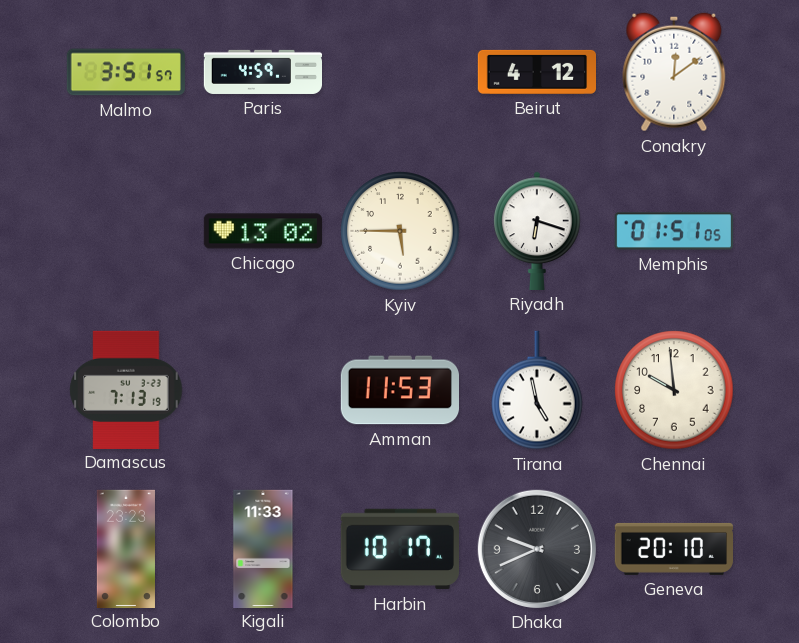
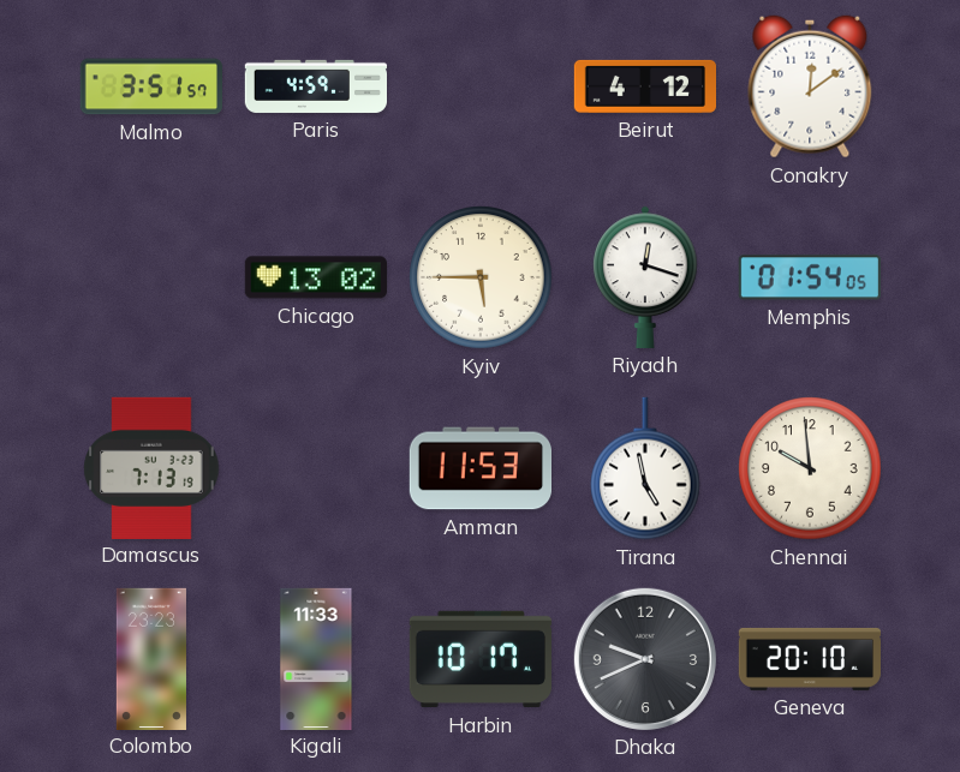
Riyadh: 6:18 -> 12:18
Memphis: 01:51 -> 01:54
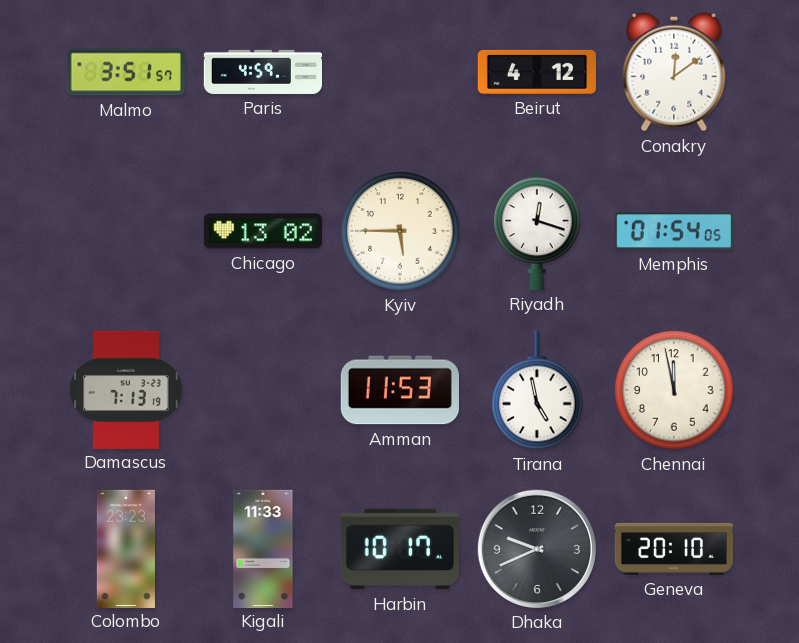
Chennai: 9:59 -> 11:58
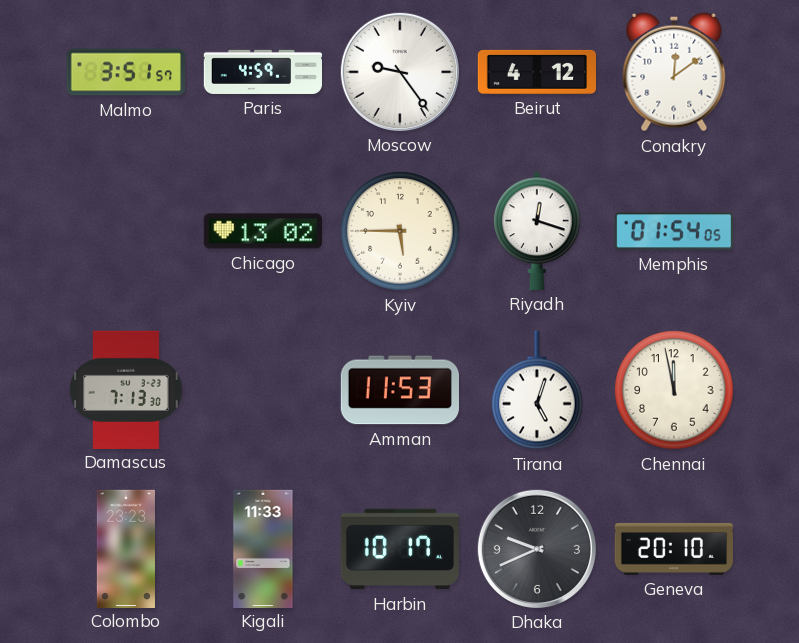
Moscow: none -> 9:24
Damascus: 7:13:19 -> 7:13:30
Tirana: 4:58 -> 5:03
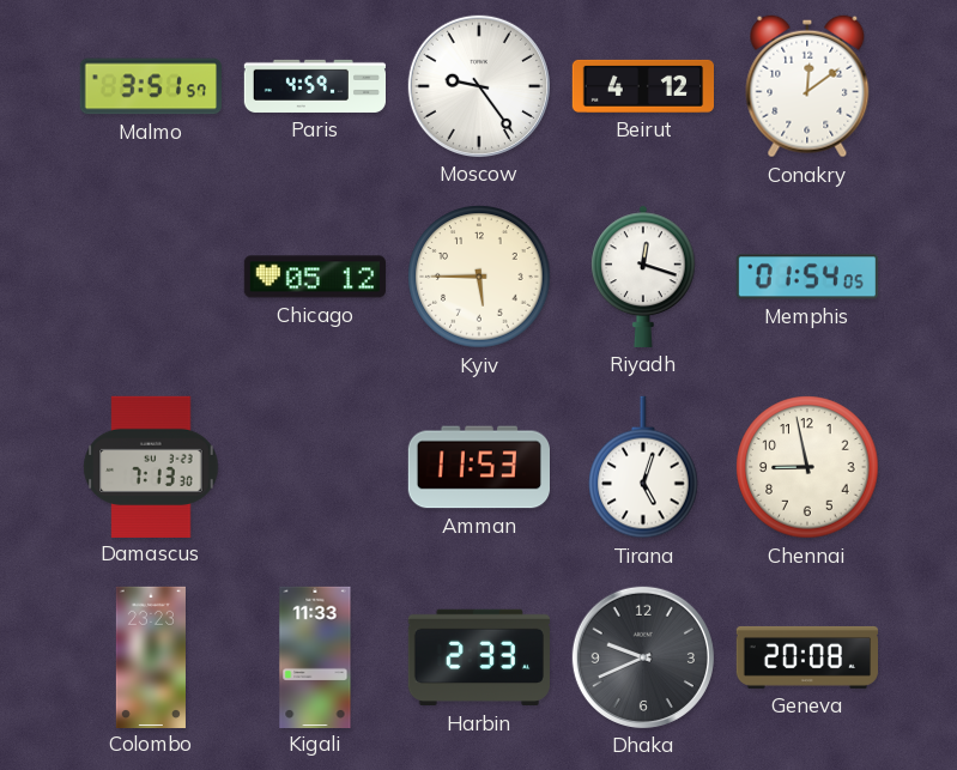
Chicago: 13:02 -> 05:12
Chennai: 11:58 -> 8:58
Harbin: 10:17 -> 2:33
Geneva: 20:10 -> 20:08
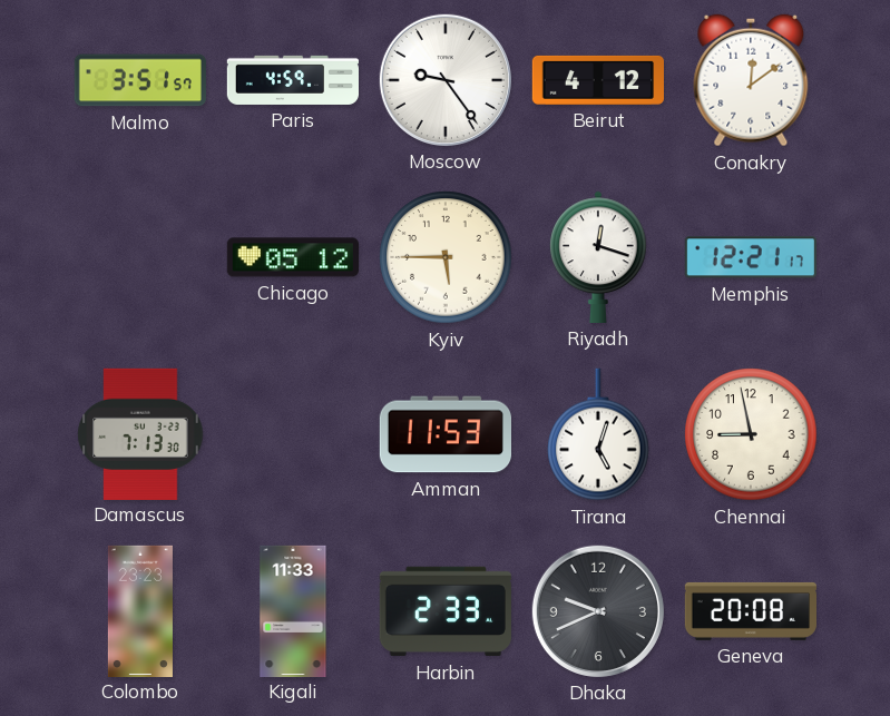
Memphis: 01:54 -> 12:21
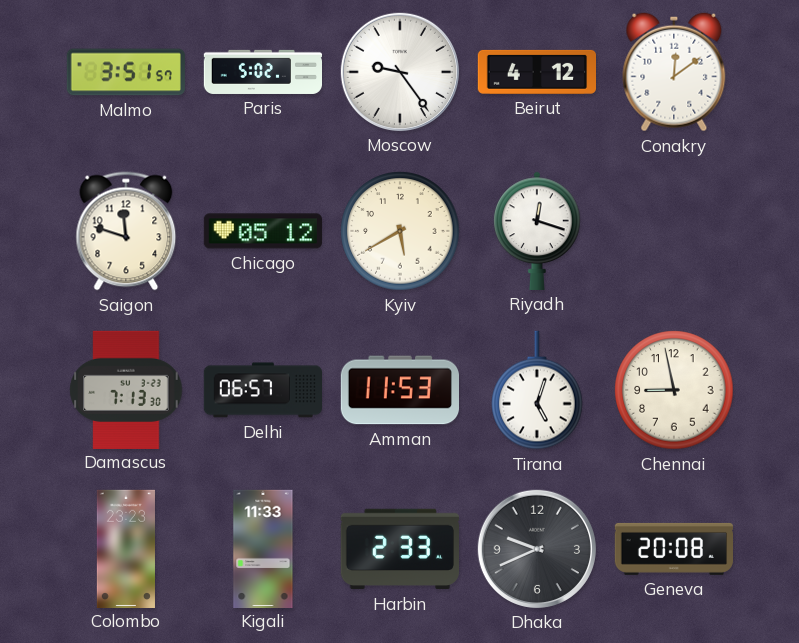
Paris: 4:59 -> 5:02
Saigon: none -> 11:48
Kyiv: 5:45 -> 5:40
Memphis: 12:21 -> none
Delhi: none -> 06:57
